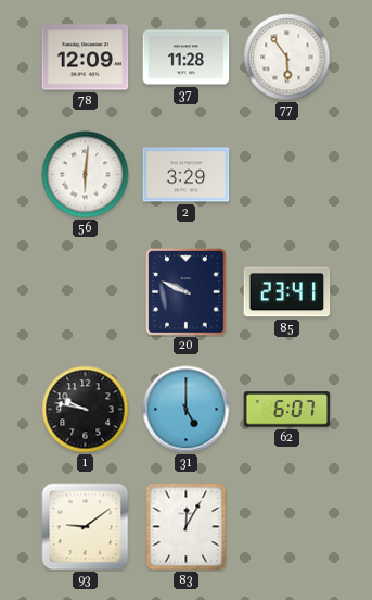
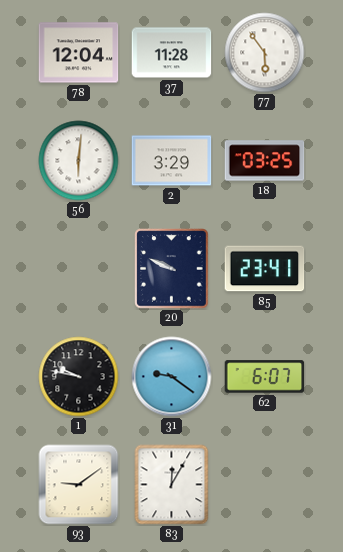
78: 12:09 -> 12:04
18: none -> 03:25
31: 5:00 -> 9:21
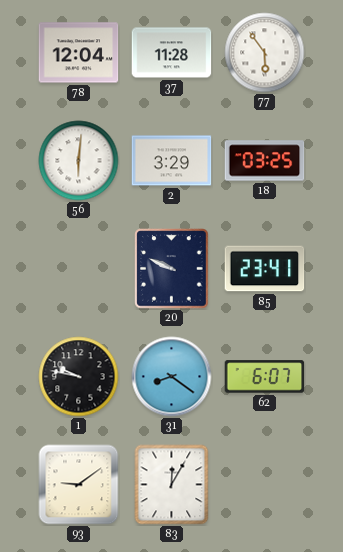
31: 9:21 -> 8:21
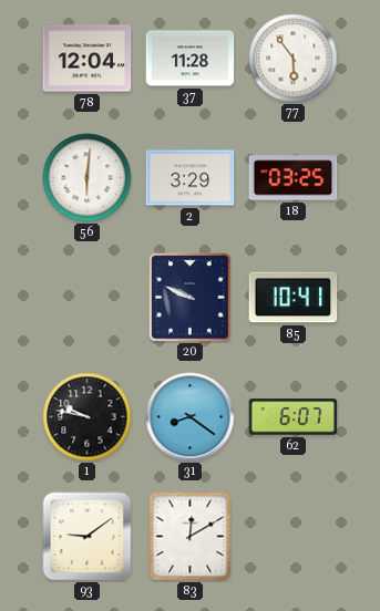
85: 23:41 -> 10:41
83: 12:05 -> 12:10
